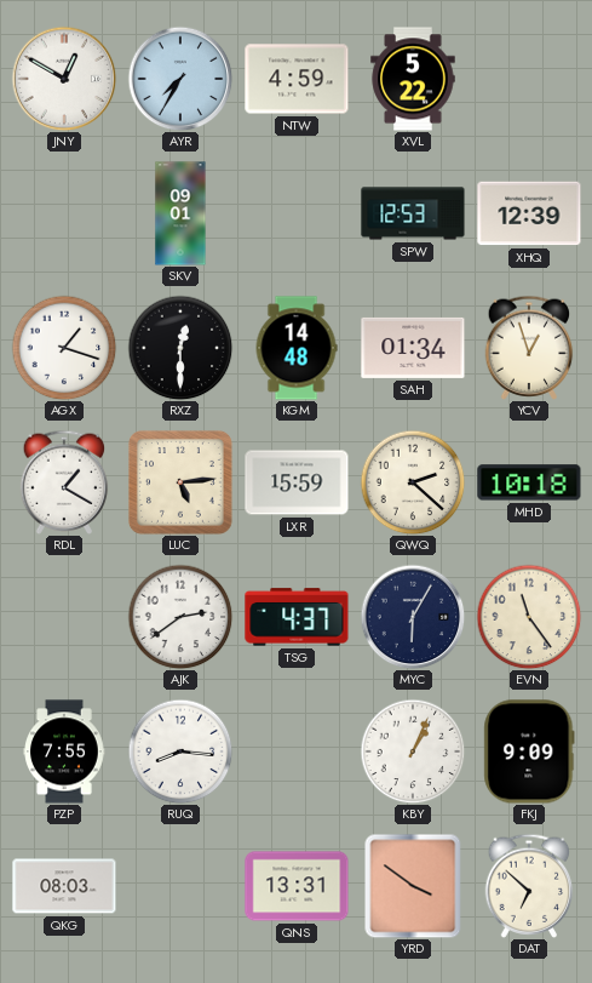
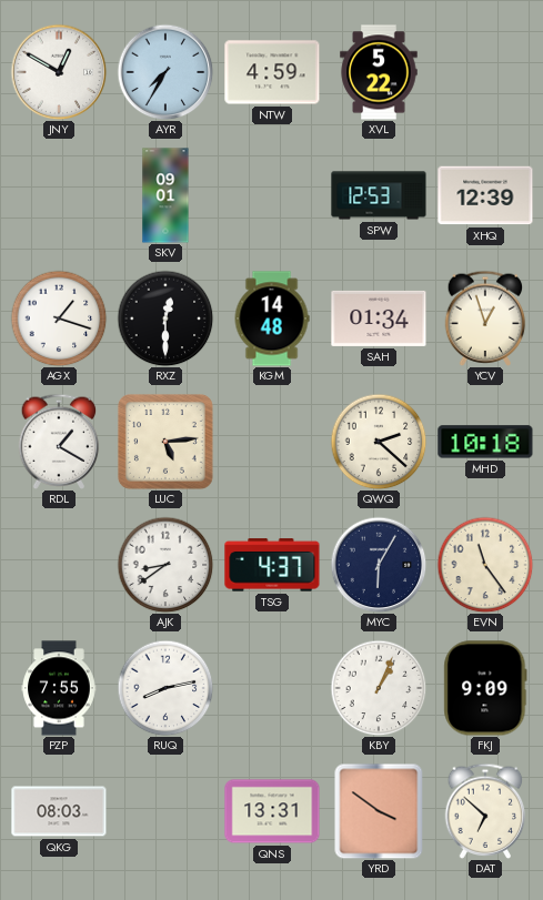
LXR: 15:59 -> none
AJK: 2:39 -> 8:39
RUQ: 8:16 -> 8:13
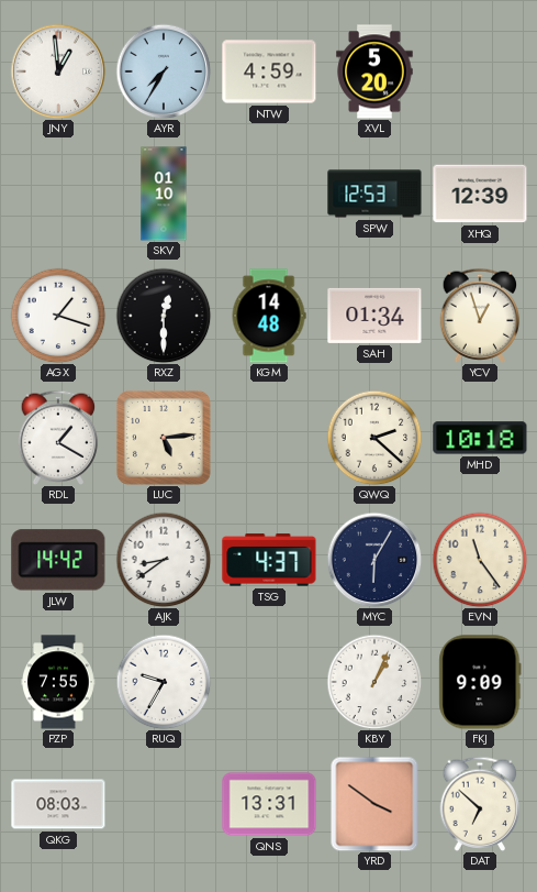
JNY: 12:50 -> 12:59
XVL: 5:22 -> 5:20
SKV: 09:01 -> 01:10
JLW: none -> 14:42
RUQ: 8:13 -> 9:35
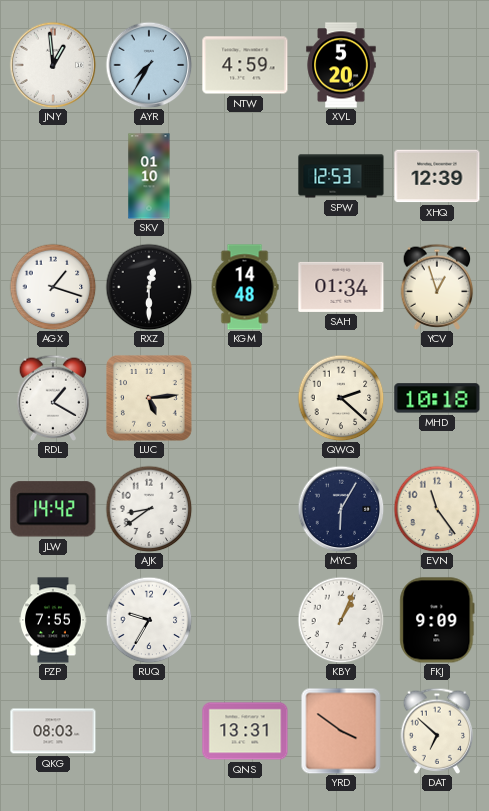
TSG: 4:37 -> none
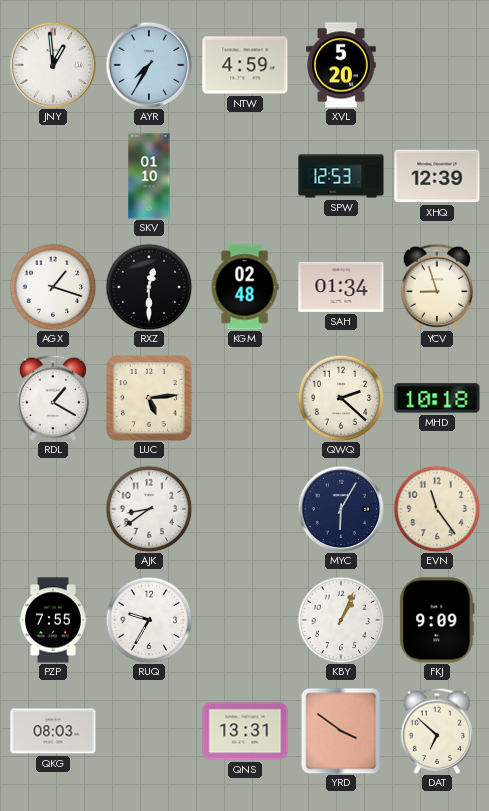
KGM: 14:48 -> 02:48
YCV: 12:57 -> 8:57
JLW: 14:42 -> none
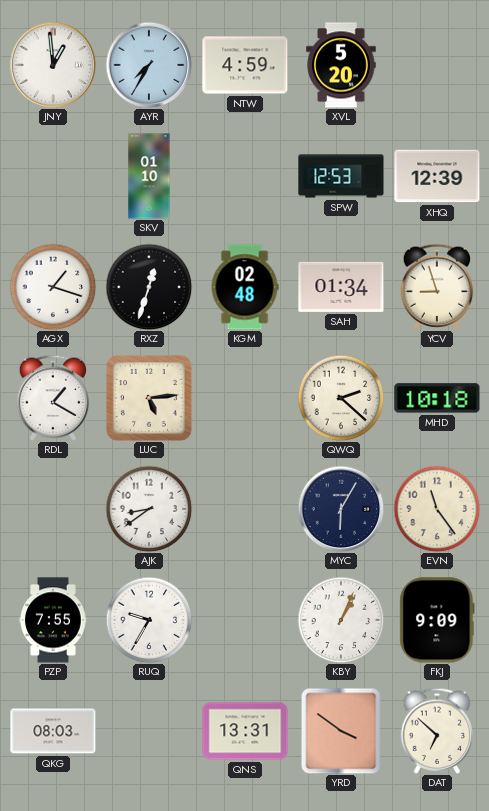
RXZ: 12:30 -> 12:33
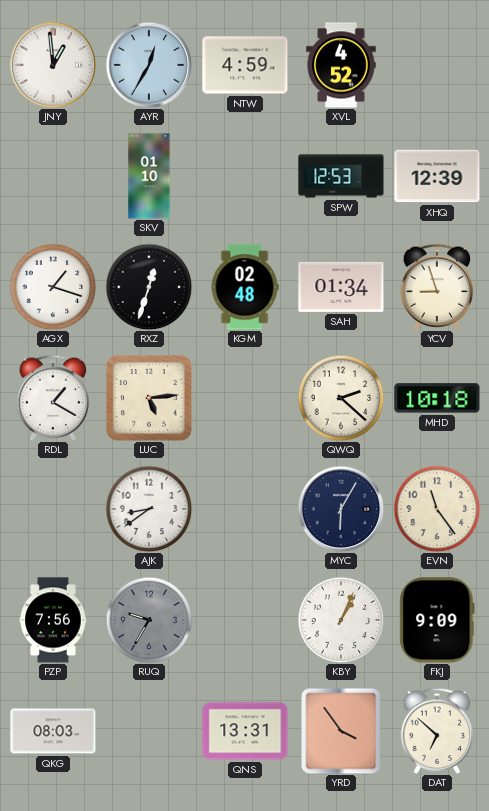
AYR: 7:35 -> 12:35
XVL: 5:20 -> 4:52
PZP: 7:55 -> 7:56
RUQ dial: white -> grey
YRD: 3:51 -> 3:54
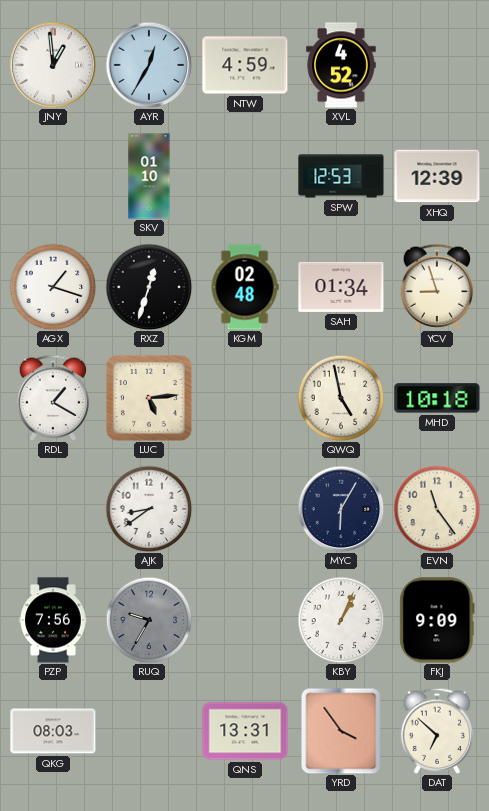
QWQ: 2:22 -> 4:58
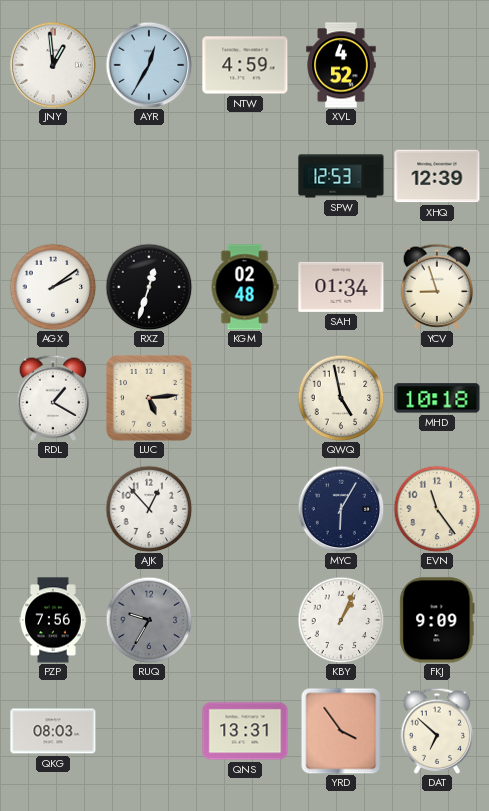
SKV: 01:10 -> none
AGX: 1:18 -> 2:09
AJK: 8:39 -> 12:53
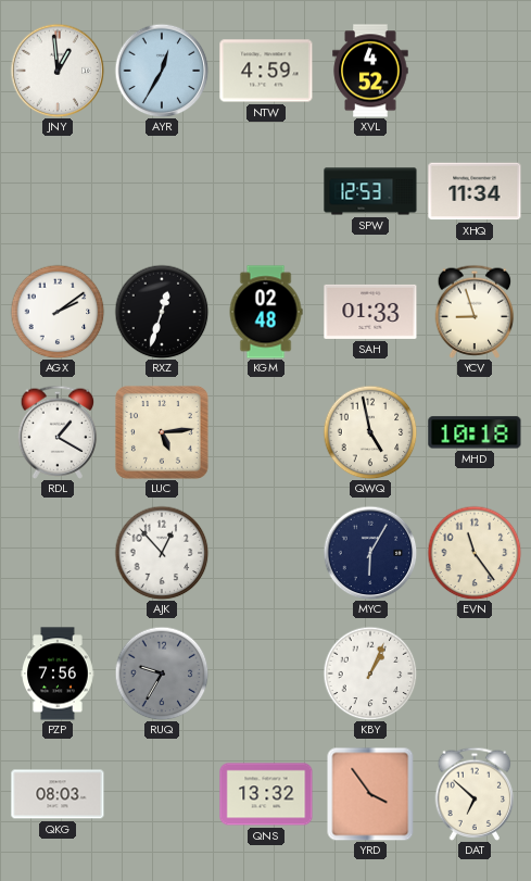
XHQ: 12:39 -> 11:34
SAH: 01:34 -> 01:33
FKJ: 9:09 -> none
QNS: 13:31 -> 13:32
